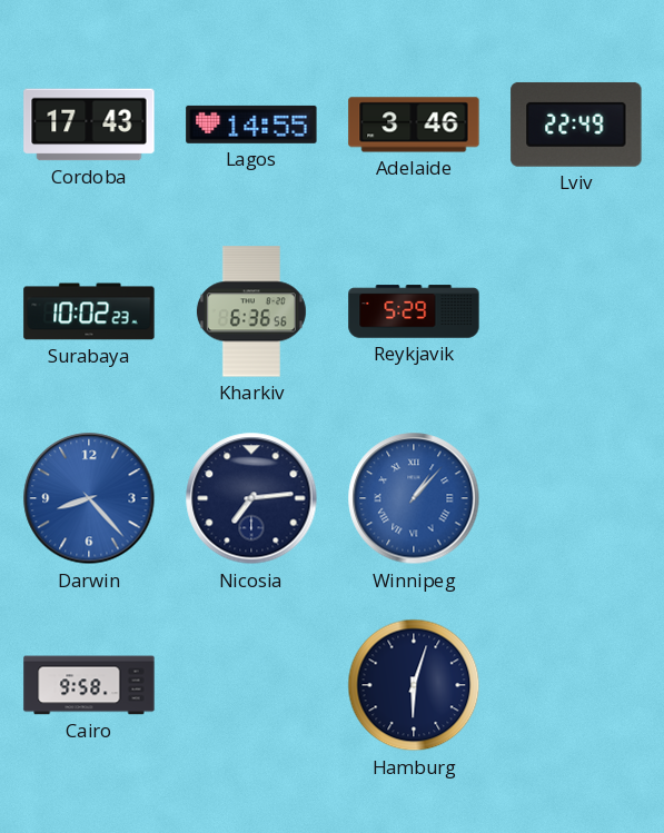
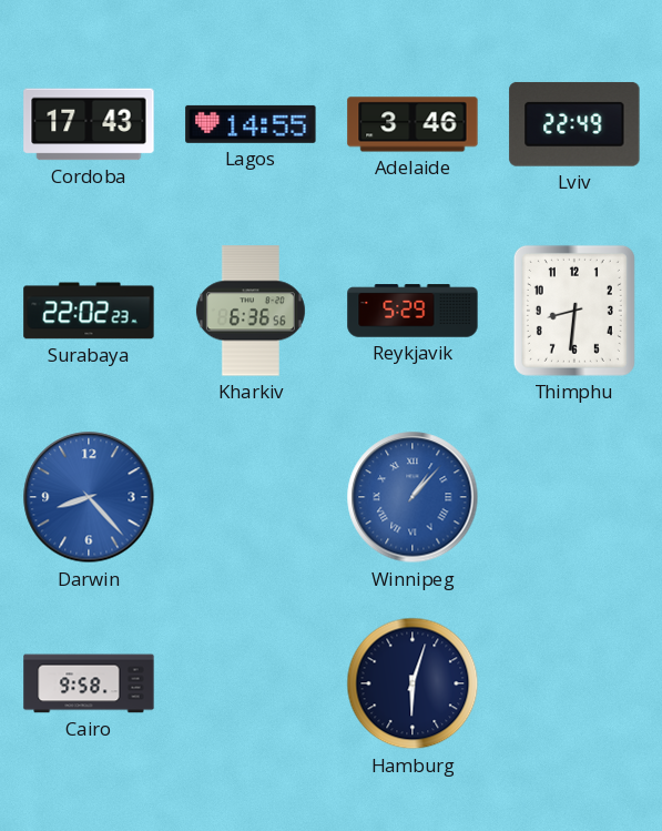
Surabaya: 10:02 -> 22:02
Thimphu: none -> 8:31
Nicosia: 7:14 -> none
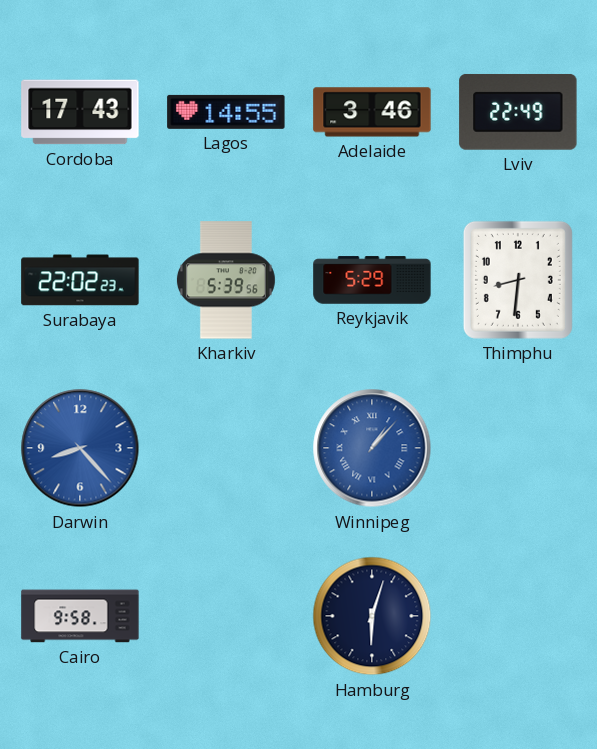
Kharkiv: 6:36 -> 5:39
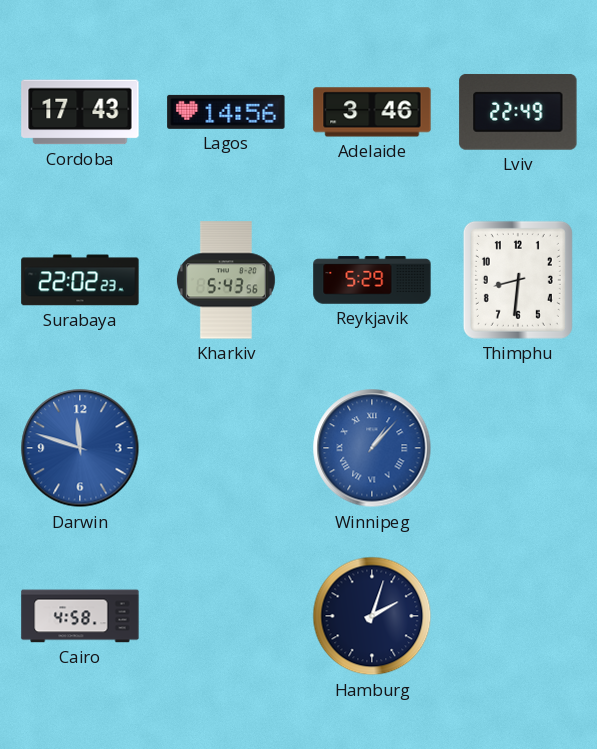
Lagos: 14:55 -> 14:56
Kharkiv: 5:39 -> 5:43
Darwin: 8:23 -> 11:48
Cairo: 9:58 -> 4:58
Hamburg: 6:03 -> 2:03
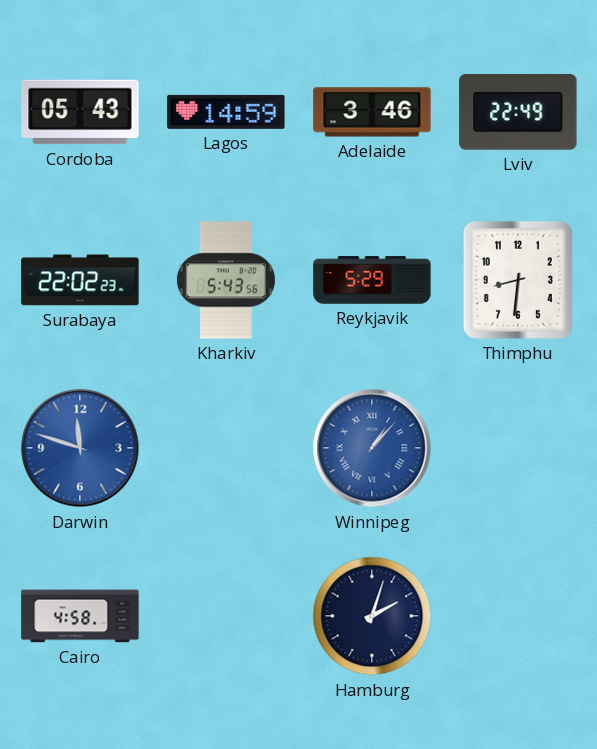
Cordoba: 17:43 -> 05:43
Lagos: 14:56 -> 14:59
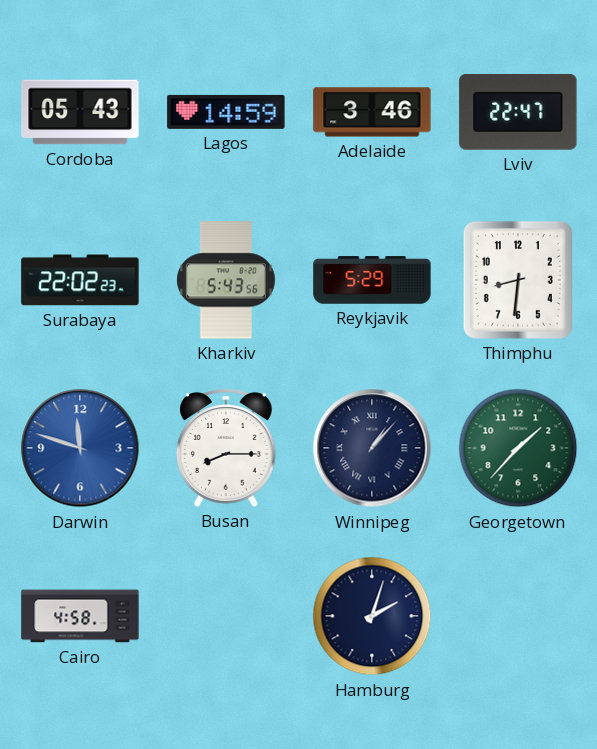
Lviv: 22:49 -> 22:47
Busan: none -> 8:15
Winnipeg dial: blue -> navy
Georgetown: none -> 1:37
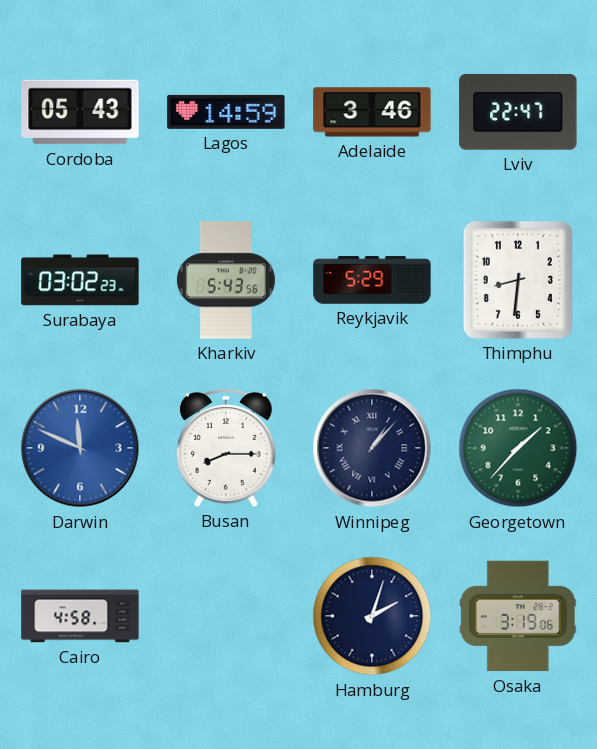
Surabaya: 22:02 -> 03:02
Darwin: 11:48 -> 11:49
Osaka: none -> 3:19
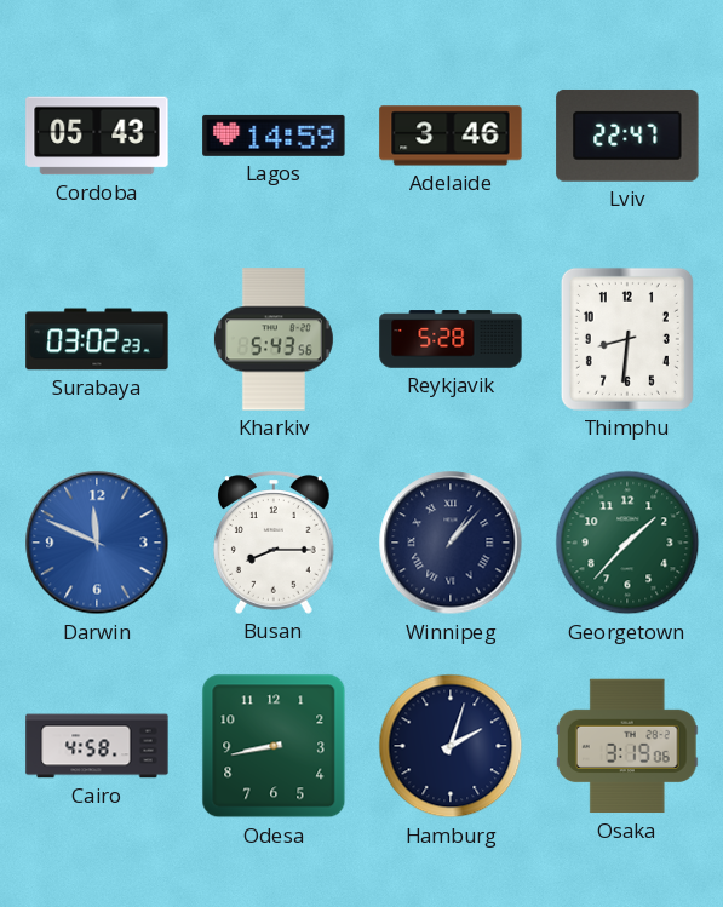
Reykjavik: 5:29 -> 5:28
Odesa: none -> 8:43
